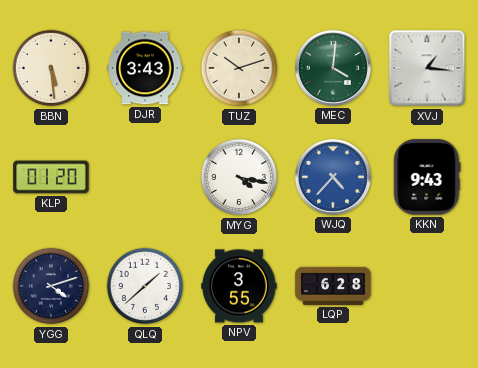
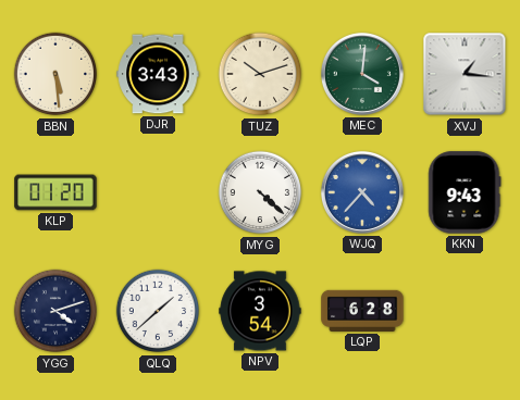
MYG: 4:17 -> 4:22
NPV: 3:55 -> 3:54
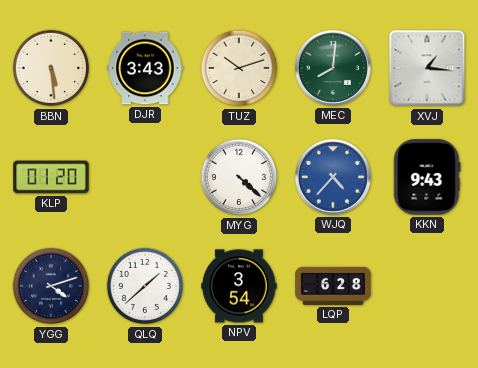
MEC: 4:01 -> 8:01
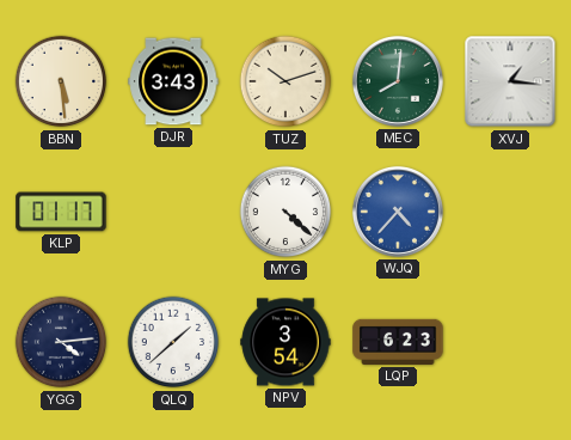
KLP: 01:20 -> 01:17
KKN: 9:43 -> none
YGG: 4:12 -> 4:14
LQP: 6:28 -> 6:23
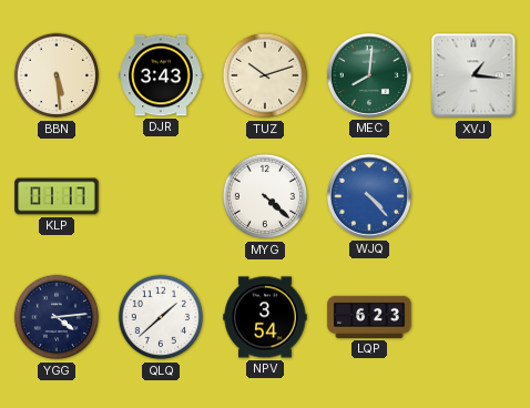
WJQ: 4:37 -> 4:23
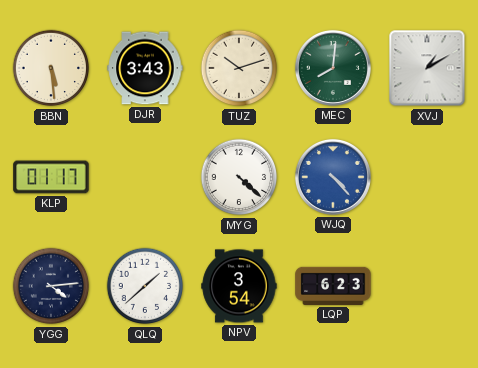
XVJ: 1:16 -> 1:10
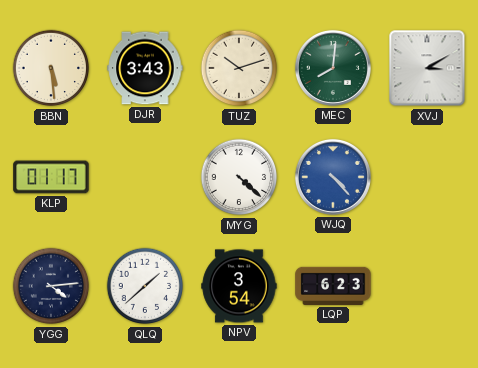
XVJ: 1:10 -> 3:10
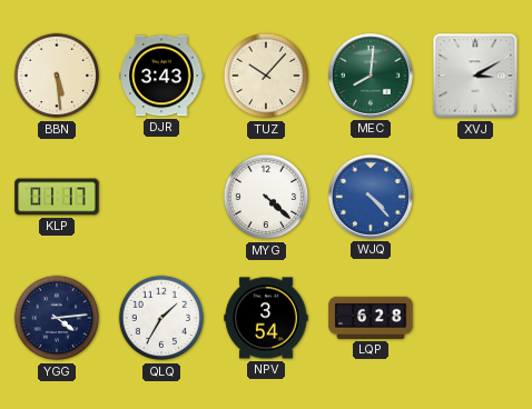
TUZ: 10:12 -> 10:07
QLQ: 1:38 -> 1:35
LQP: 6:23 -> 6:28
